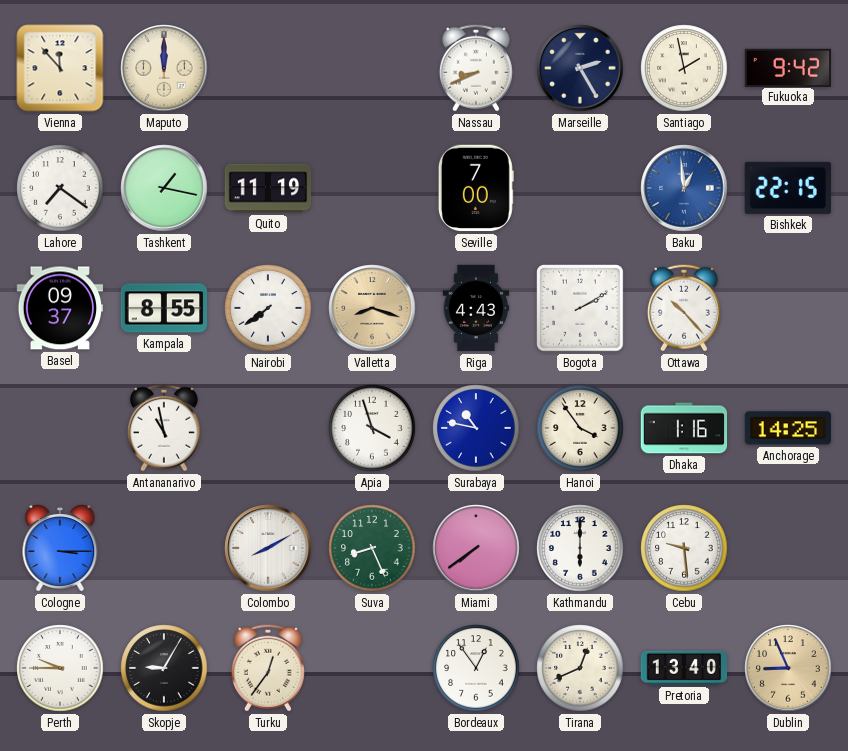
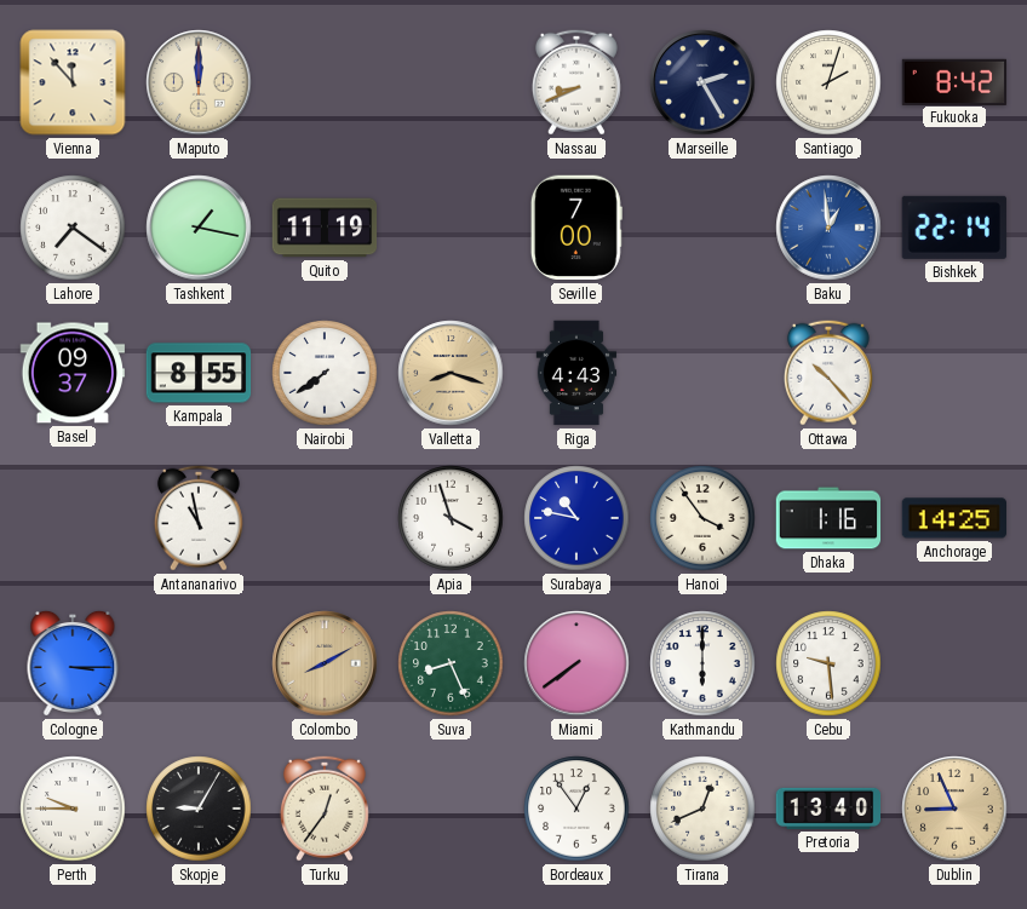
Santiago: 1:58 -> 2:03
Fukuoka: 9:42 -> 8:42
Bishkek: 22:15 -> 22:14
Bogota: 2:10 -> none
Colombo dial: white -> champagne
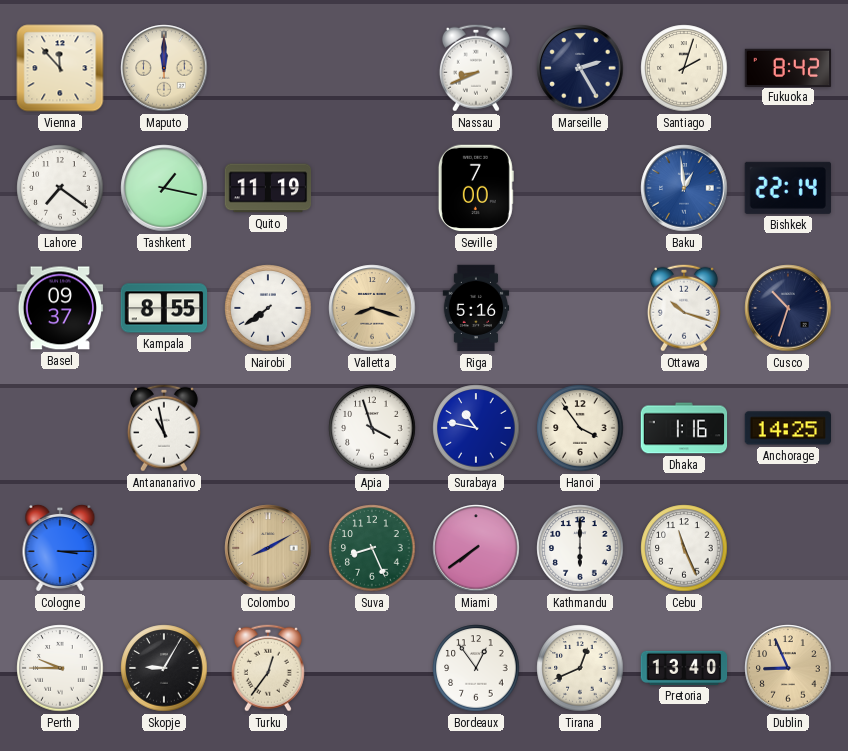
Riga: 4:43 -> 5:16
Ottawa: 10:23 -> 10:18
Cusco: none -> 10:33
Cebu: 9:29 -> 11:26
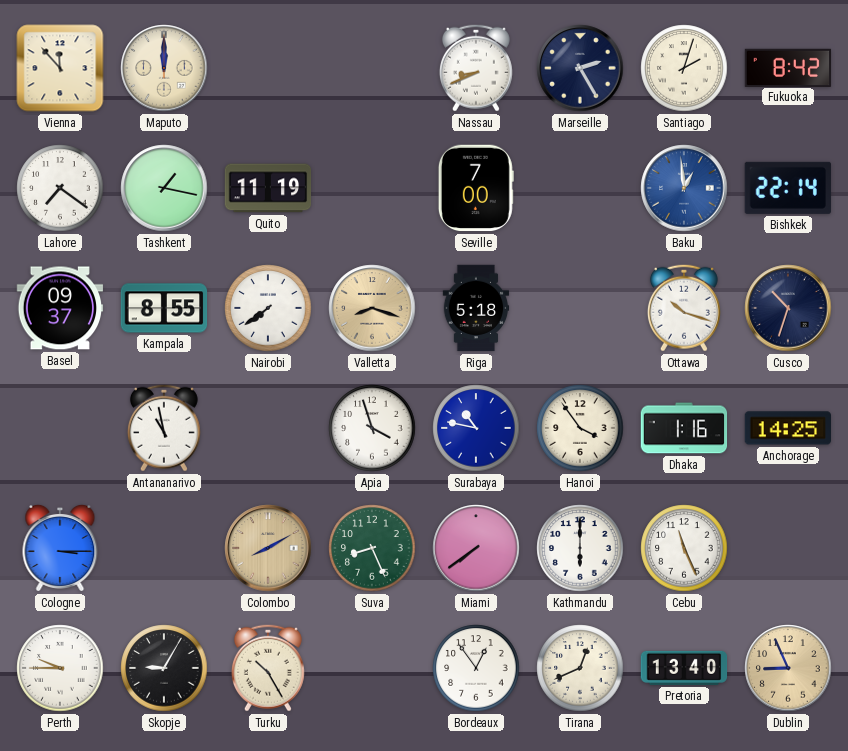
Riga: 5:16 -> 5:18
Turku: 12:36 -> 10:25
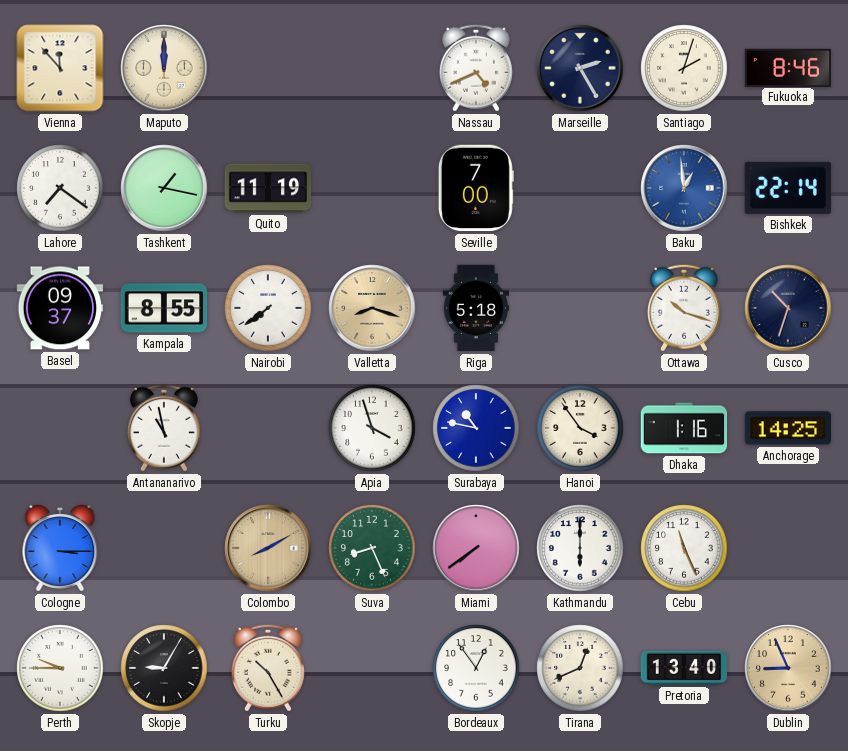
Nassau: 8:41 -> 4:41
Fukuoka: 8:42 -> 8:46
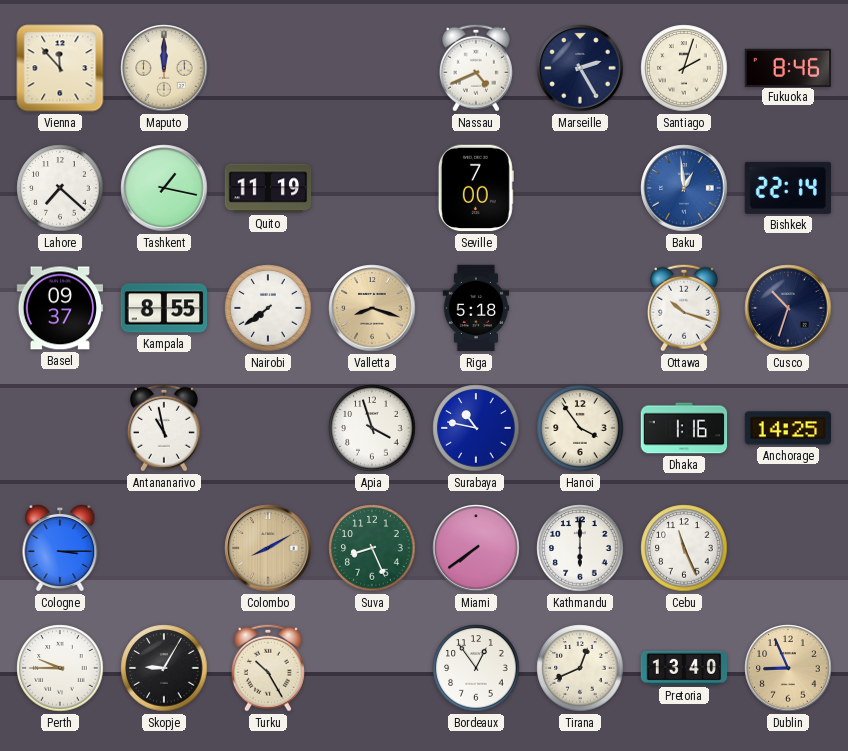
Lahore: 7:21 -> 7:22
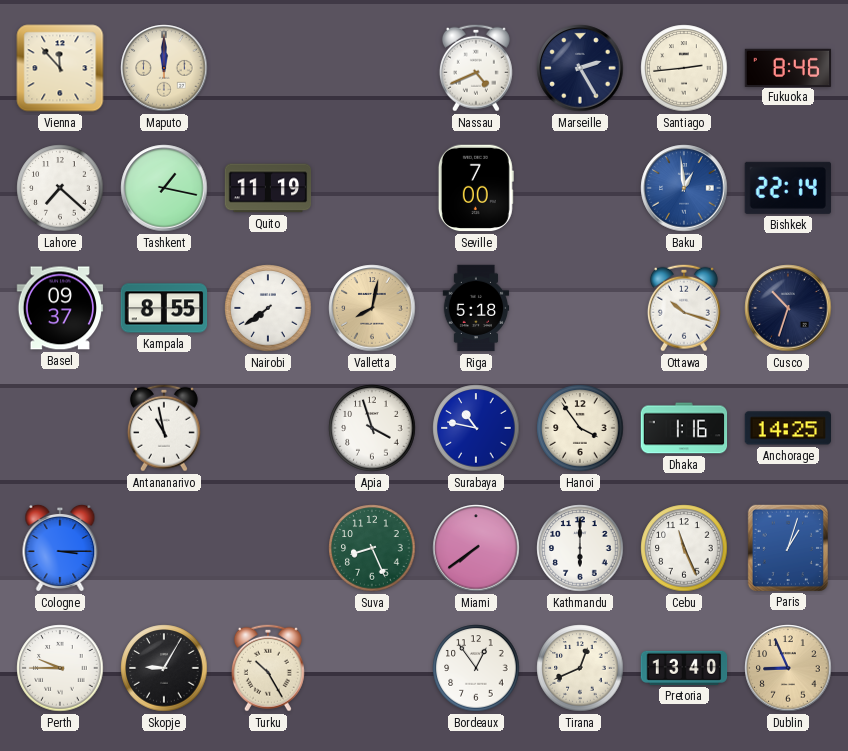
Santiago: 2:03 -> 2:44
Valletta: 8:18 -> 8:02
Colombo: 8:10 -> none
Paris: none -> 1:03
